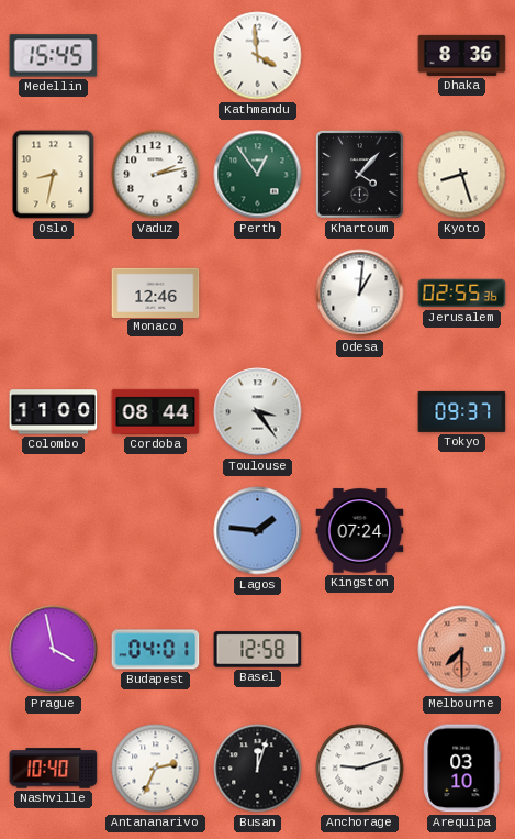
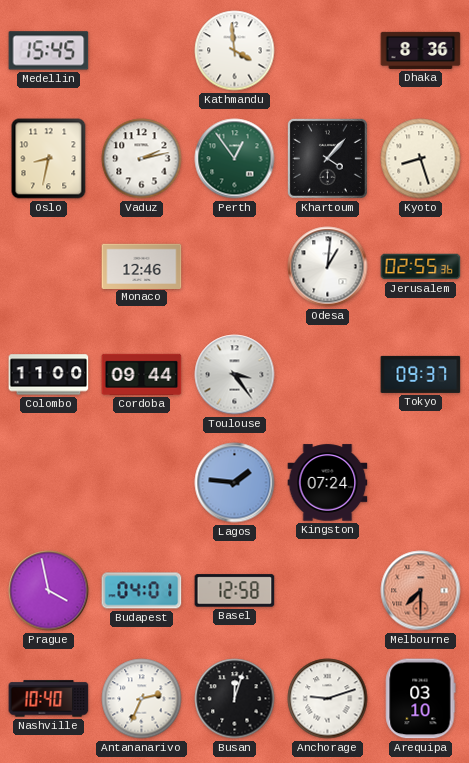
Cordoba: 08:44 -> 09:44
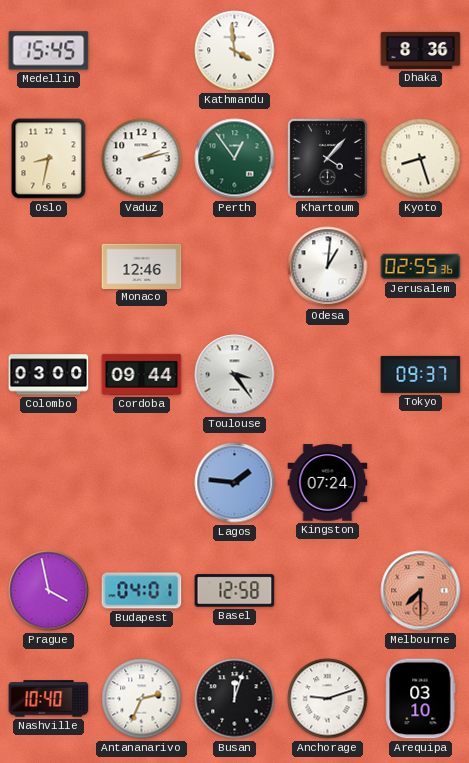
Colombo: 11:00 -> 03:00
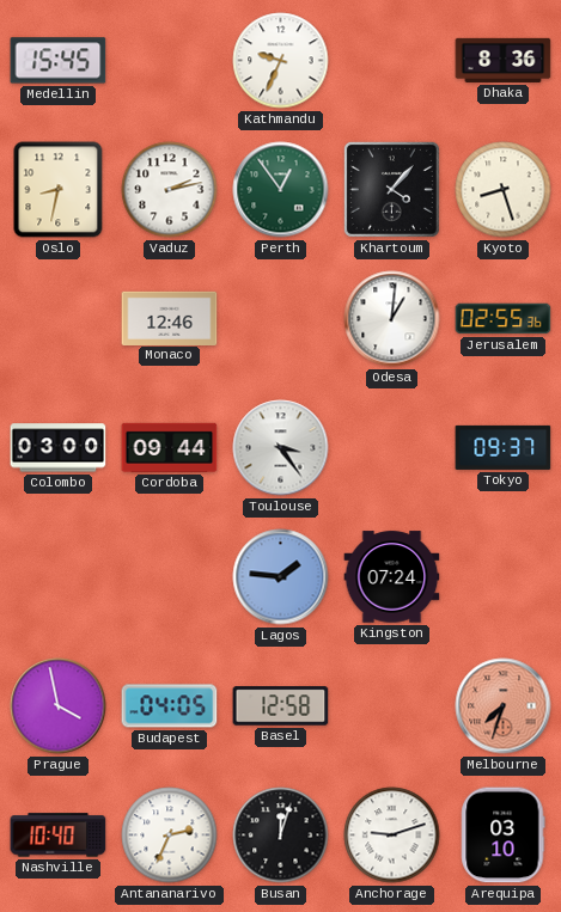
Kathmandu: 3:59 -> 9:34
Budapest: 04:01 -> 04:05
Melbourne: 7:30 -> 7:33
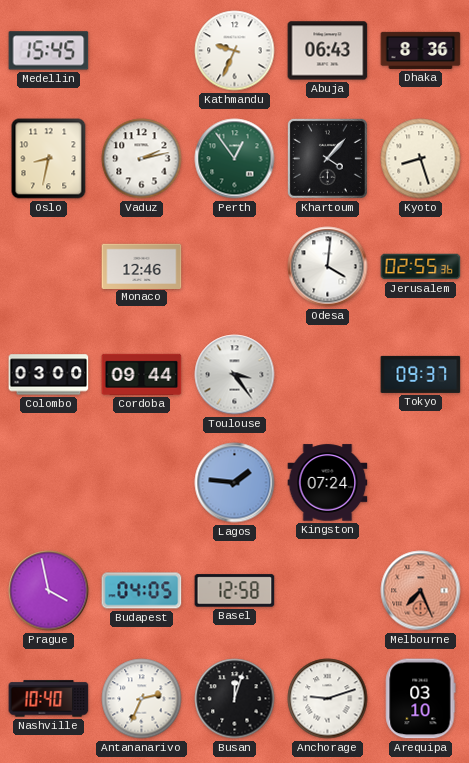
Abuja: none -> 06:43
Odesa: 1:01 -> 4:01
Melbourne: 7:33 -> 7:26
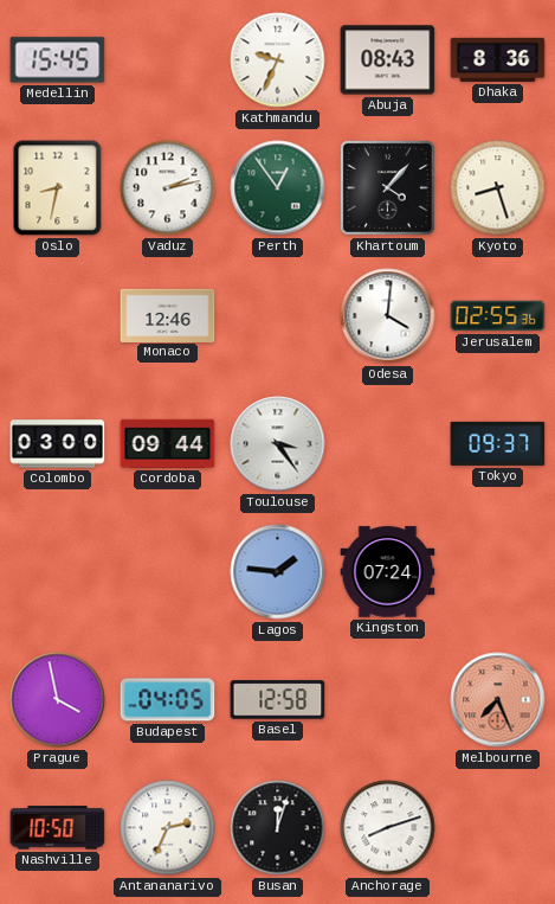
Abuja: 06:43 -> 08:43
Nashville: 10:40 -> 10:50
Anchorage: 9:12 -> 8:12
Arequipa: 03:10 -> none
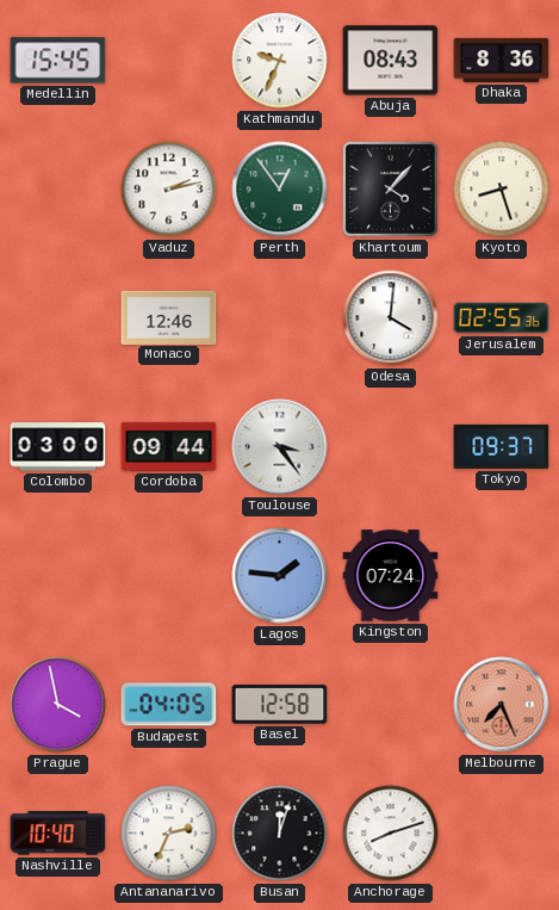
Oslo: 8:32 -> none
Nashville: 10:50 -> 10:40
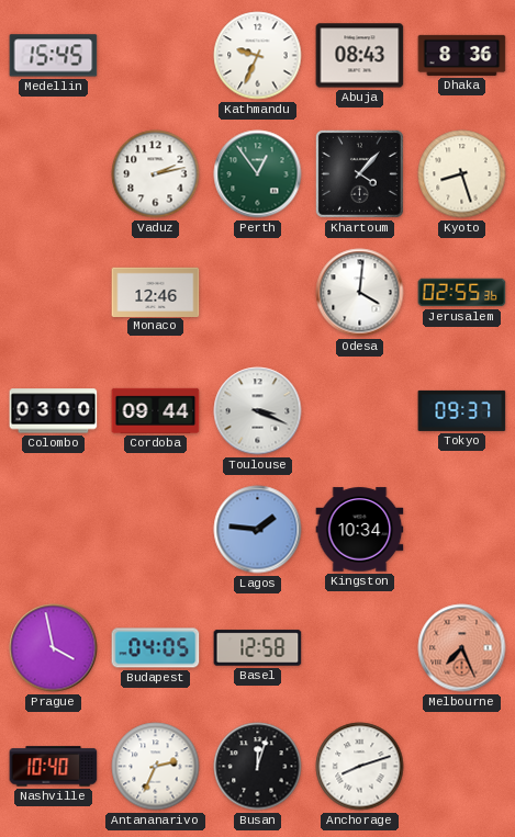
Toulouse: 3:24 -> 3:19
Kingston: 07:24 -> 10:34
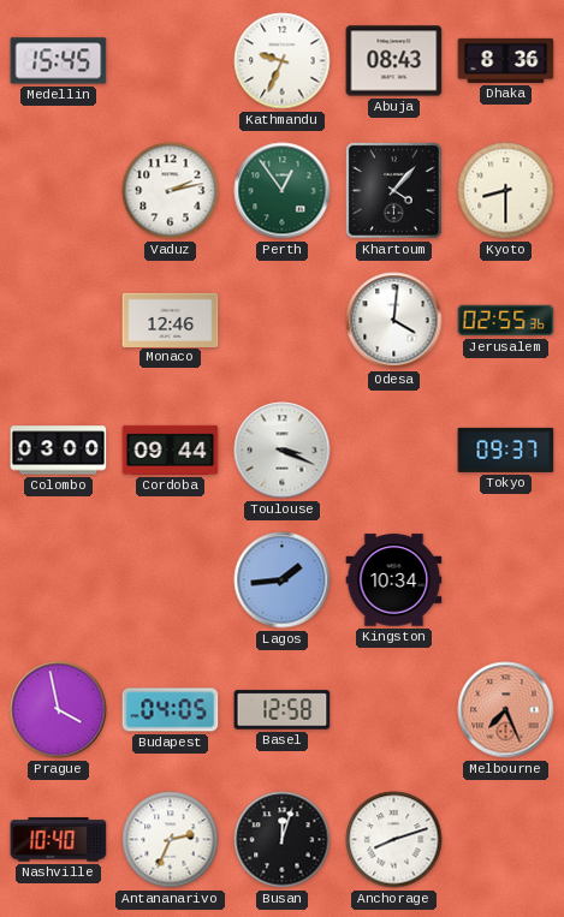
Kyoto: 8:27 -> 8:30
Lagos: 1:46 -> 1:44
